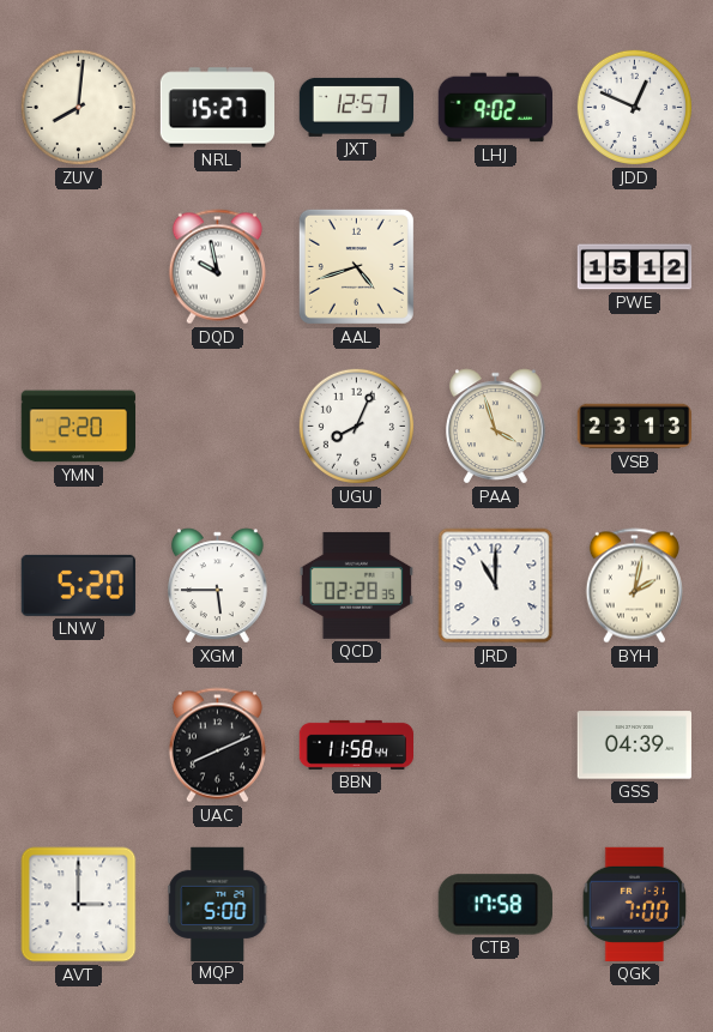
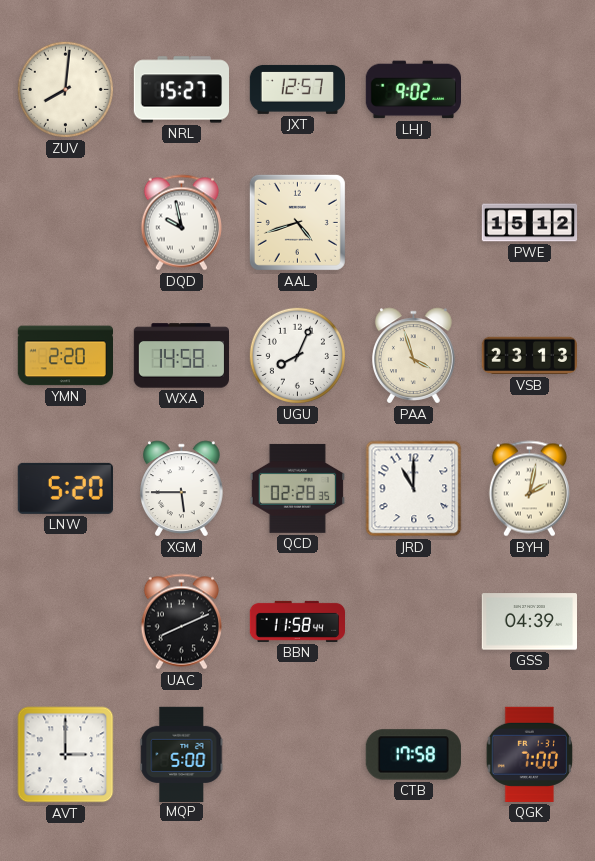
JDD: 12:49 -> none
WXA: none -> 14:58
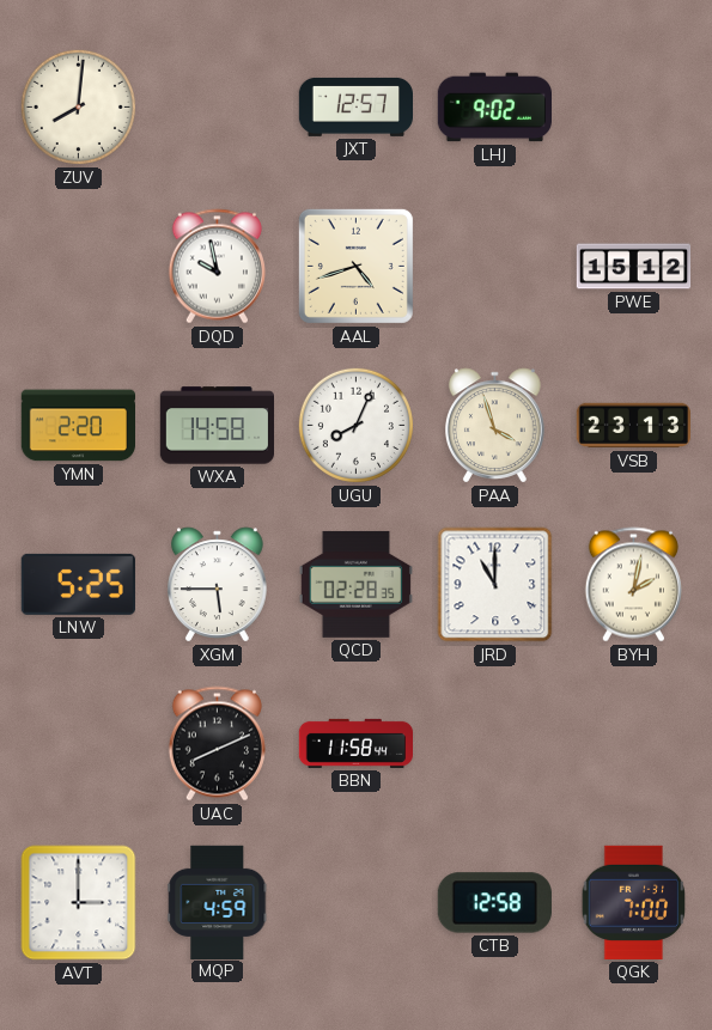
NRL: 15:27 -> none
LNW: 5:20 -> 5:25
GSS: 04:39 -> none
MQP: 5:00 -> 4:59
CTB: 17:58 -> 12:58
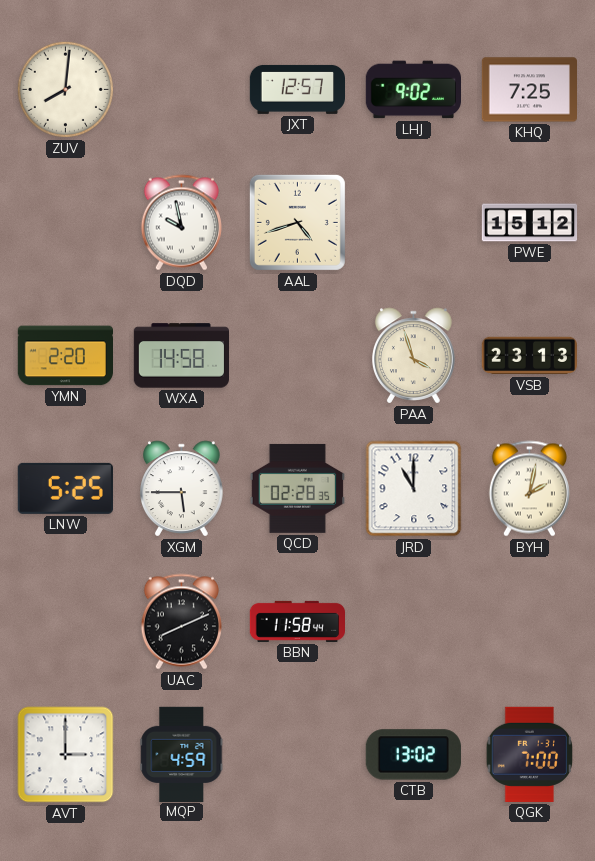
KHQ: none -> 7:25
UGU: 8:04 -> none
CTB: 12:58 -> 13:02
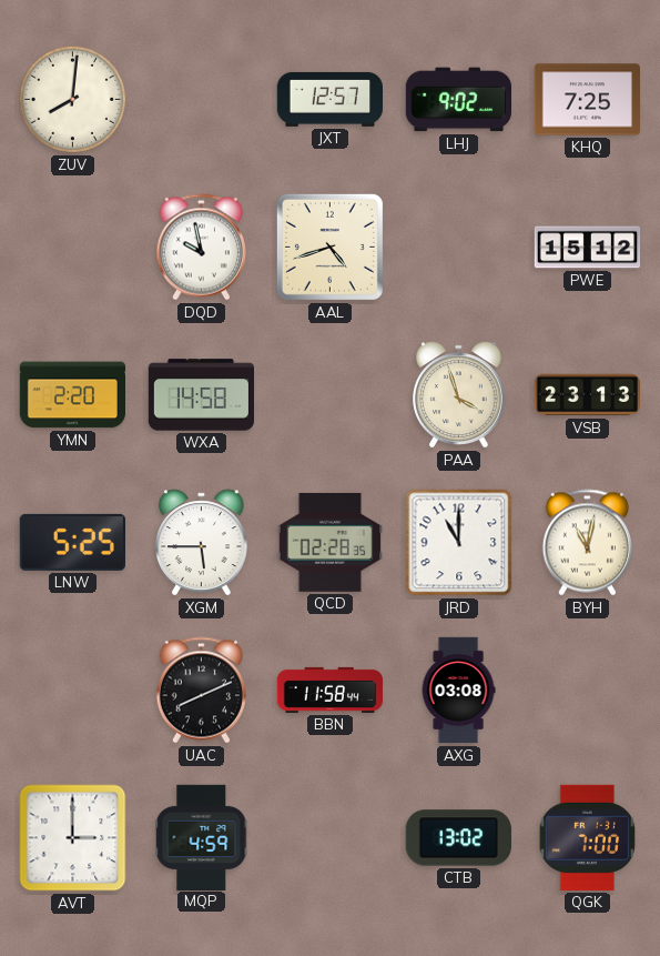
BYH: 2:02 -> 11:02
AXG: none -> 03:08
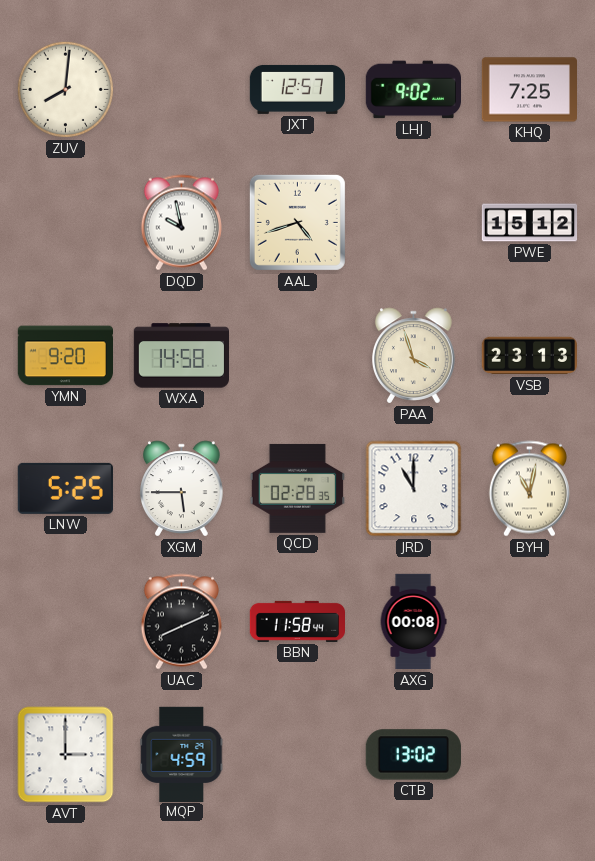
YMN: 2:20 -> 9:20
AXG: 03:08 -> 00:08
QGK: 7:00 -> none
